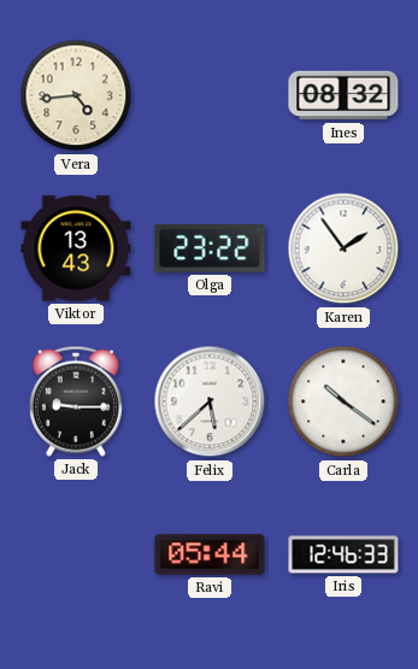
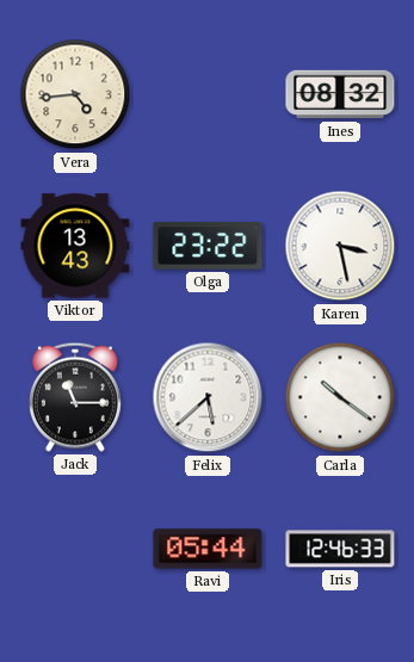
Karen: 1:54 -> 3:28
Jack: 9:15 -> 11:15
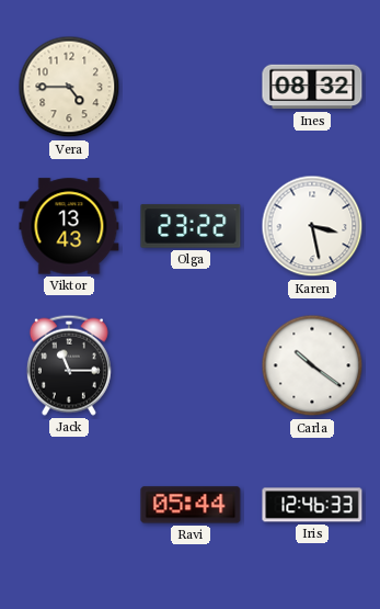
Vera: 4:44 -> 4:45
Felix: 5:38 -> none
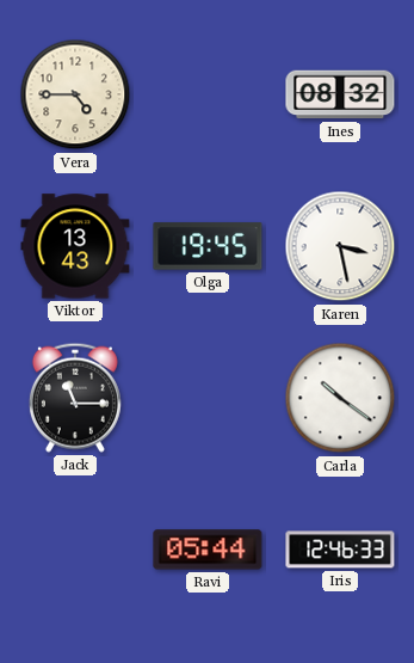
Olga: 23:22 -> 19:45
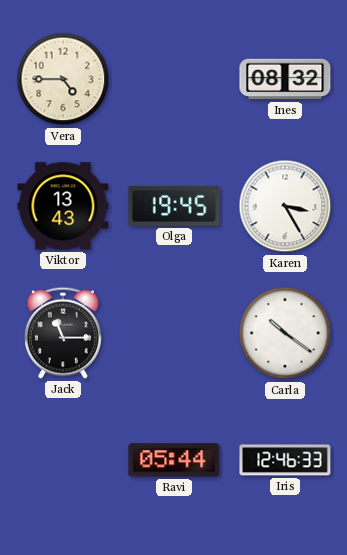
Karen: 3:28 -> 3:25
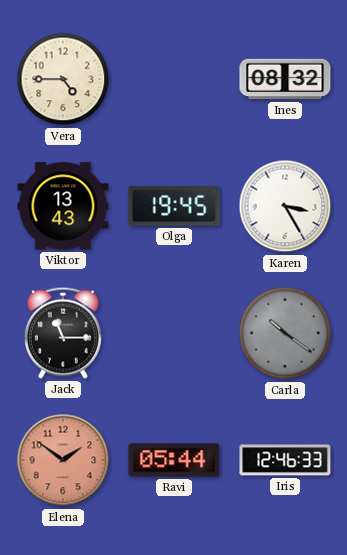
Carla dial: white -> grey
Elena: none -> 1:51
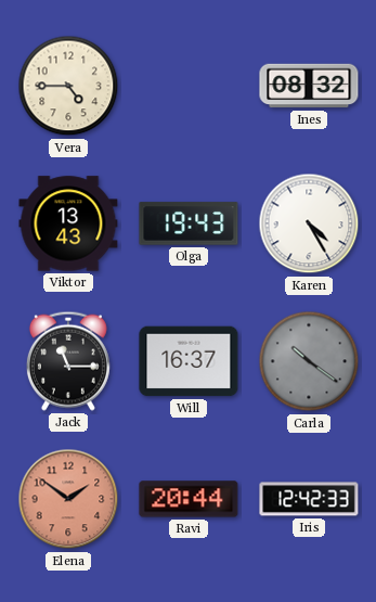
Olga: 19:45 -> 19:43
Karen: 3:25 -> 4:25
Will: none -> 16:37
Ravi: 05:44 -> 20:44
Iris: 12:46 -> 12:42
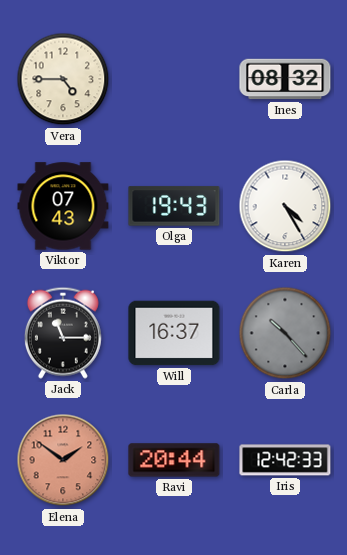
Viktor: 13:43 -> 07:43
Carla: 10:21 -> 10:23
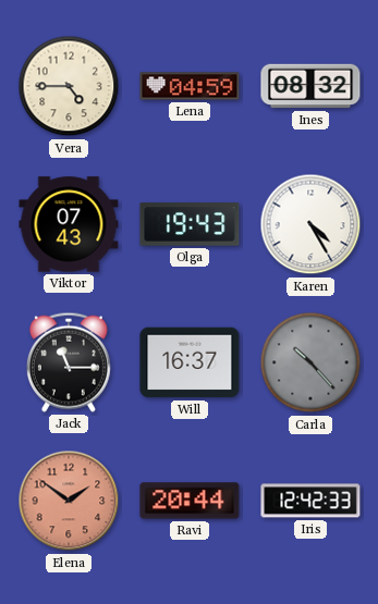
Lena: none -> 04:59
